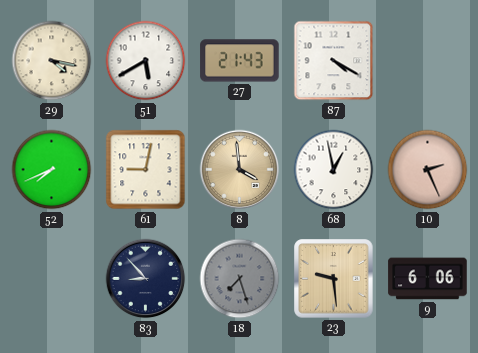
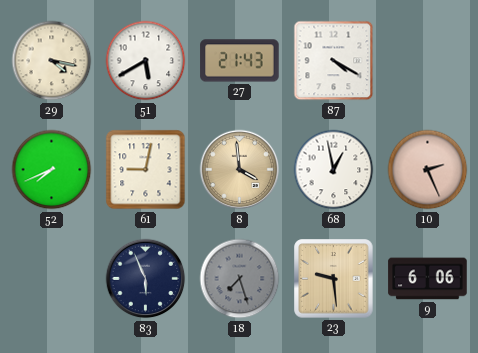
83: 8:53 -> 5:56
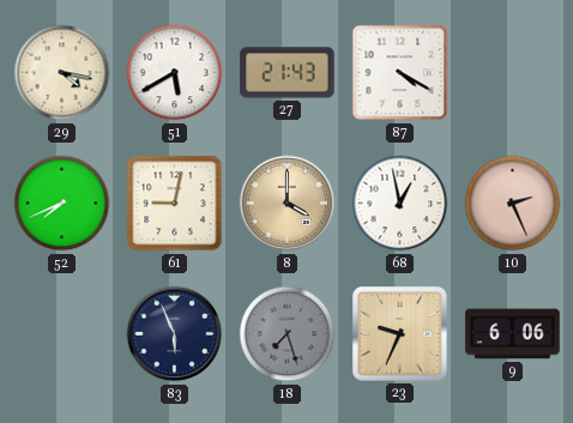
8: 3:59 -> 4:00
23: 9:29 -> 9:34
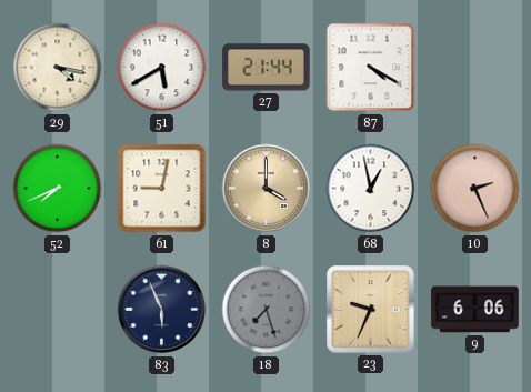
27: 21:43 -> 21:44
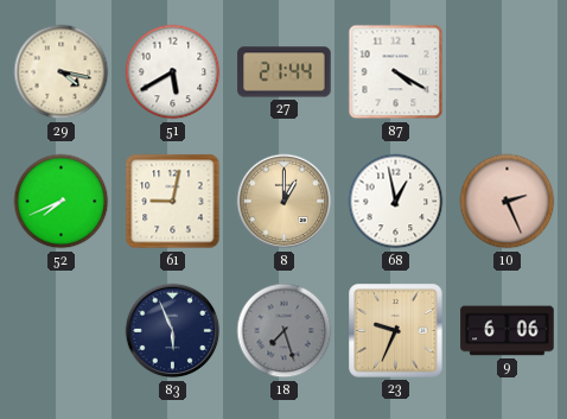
8: 4:00 -> 1:00
